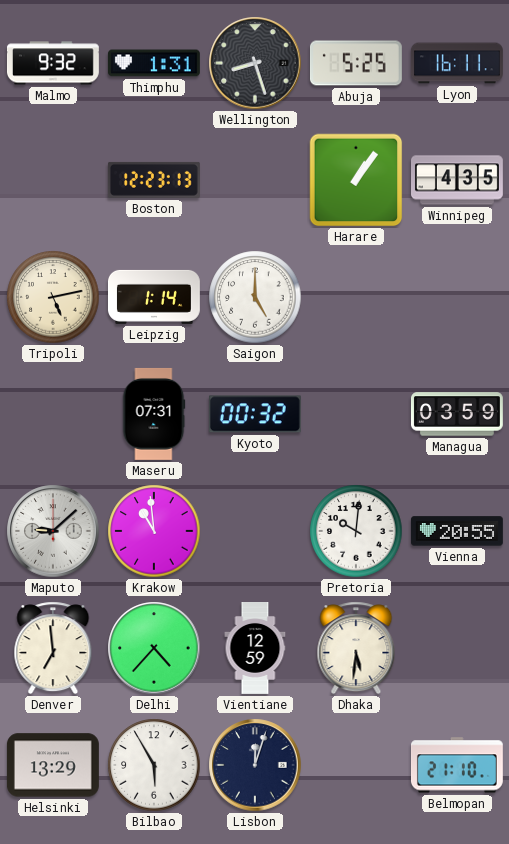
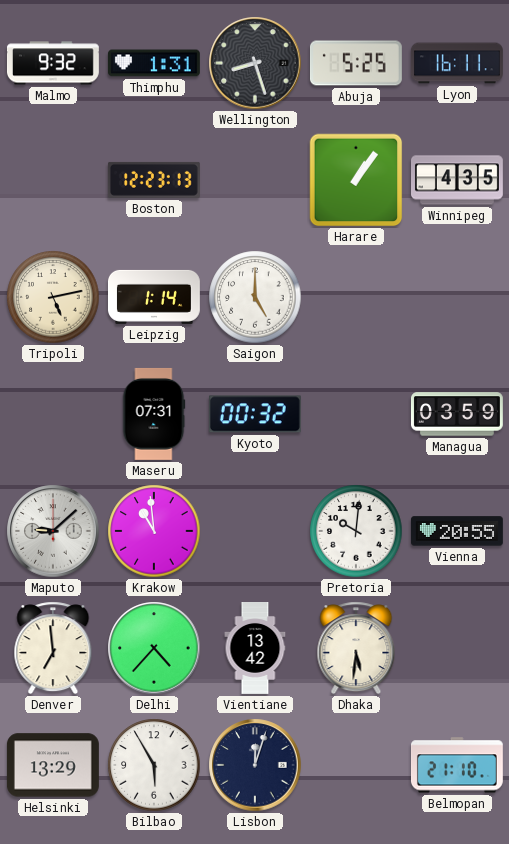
Vientiane: 12:59 -> 13:42
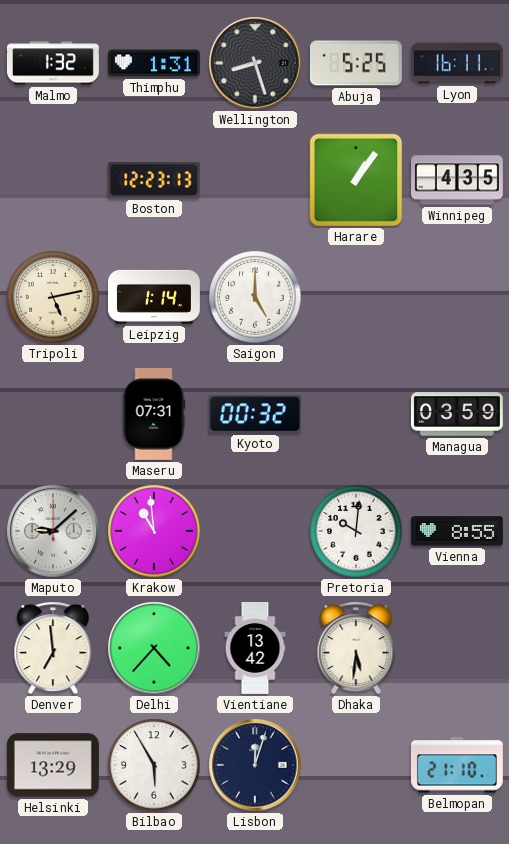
Malmo: 9:32 -> 1:32
Vienna: 20:55 -> 8:55
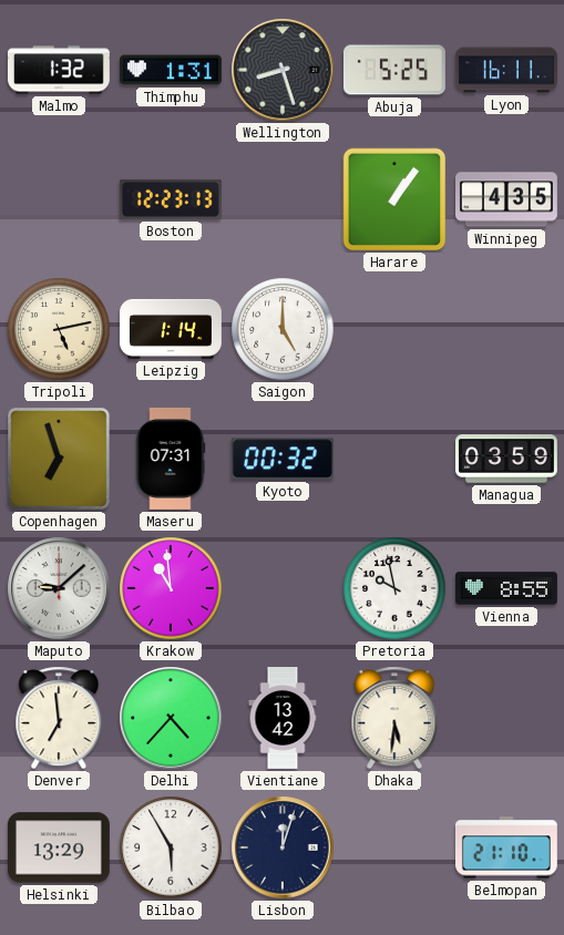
Copenhagen: none -> 6:57
Pretoria: 10:01 -> 9:58
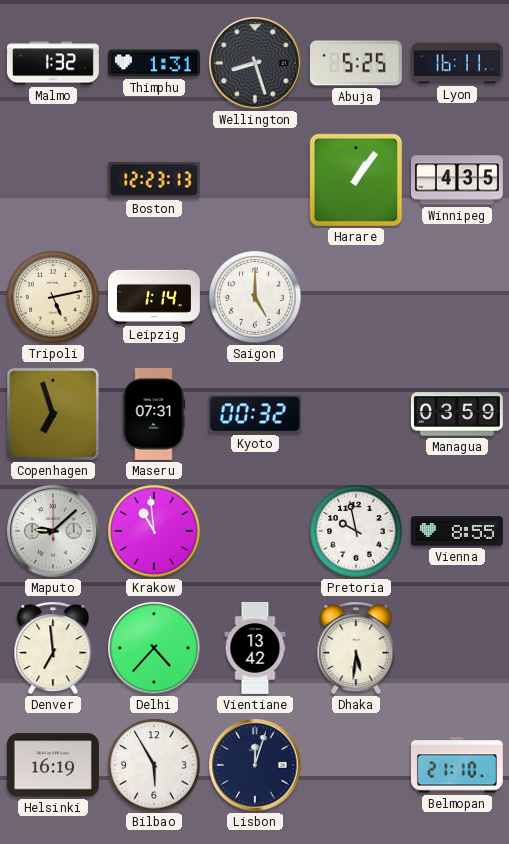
Helsinki: 13:29 -> 16:19
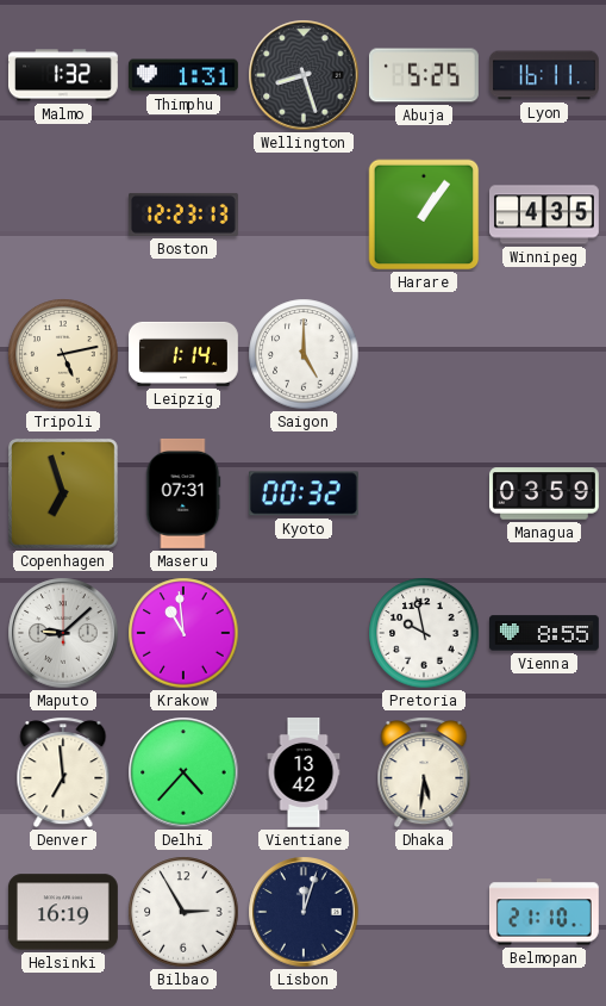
Bilbao: 5:55 -> 2:55
